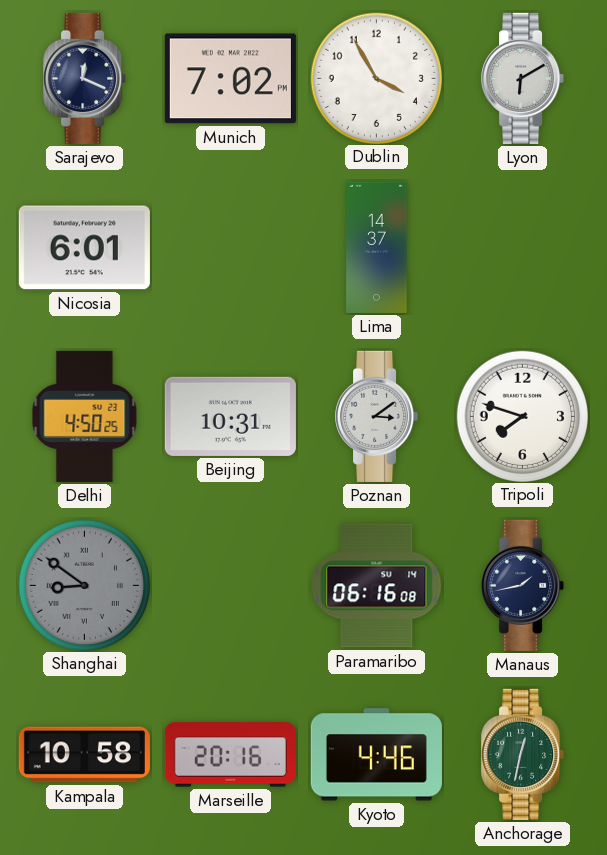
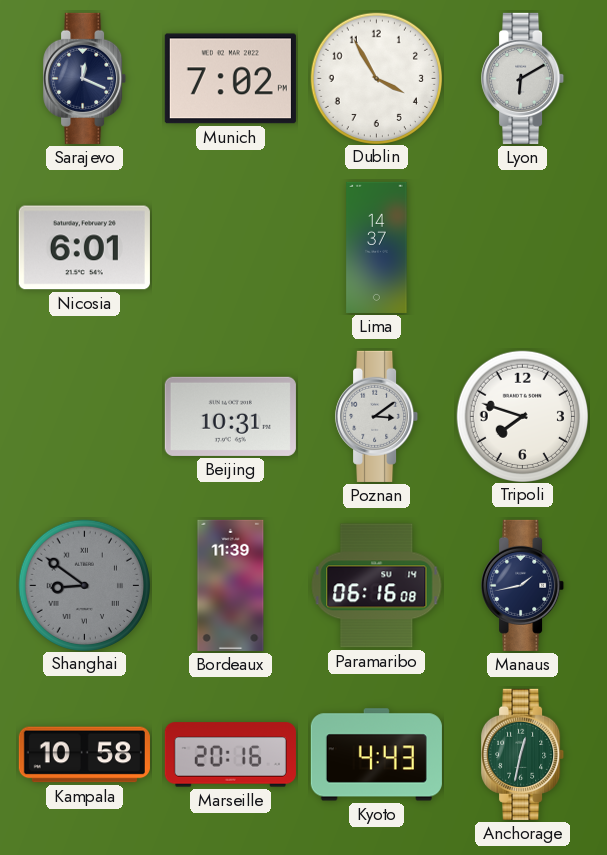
Delhi: 4:50 -> none
Bordeaux: none -> 11:39
Kyoto: 4:46 -> 4:43
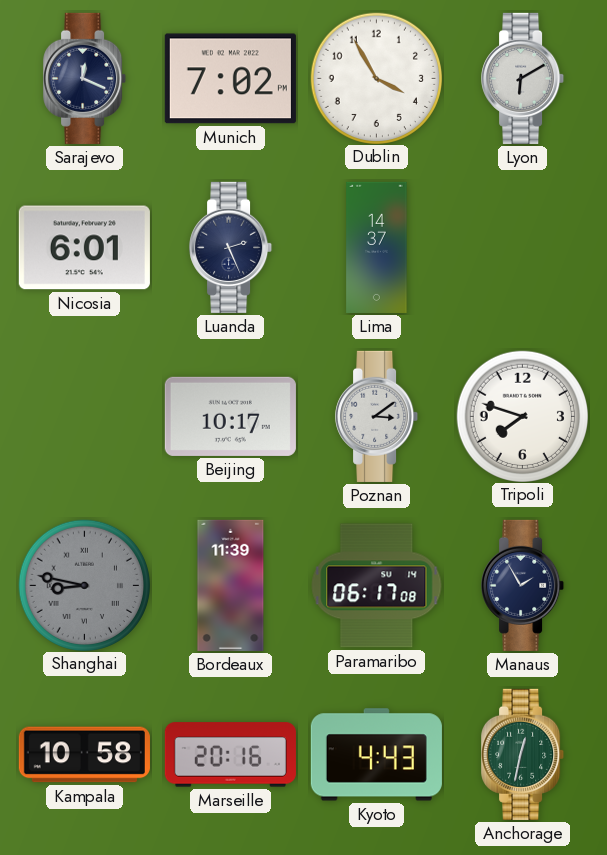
Luanda: none -> 2:26
Beijing: 10:31 -> 10:17
Shanghai: 8:51 -> 8:47
Paramaribo: 06:16 -> 06:17
Manaus: 1:43 -> 1:55
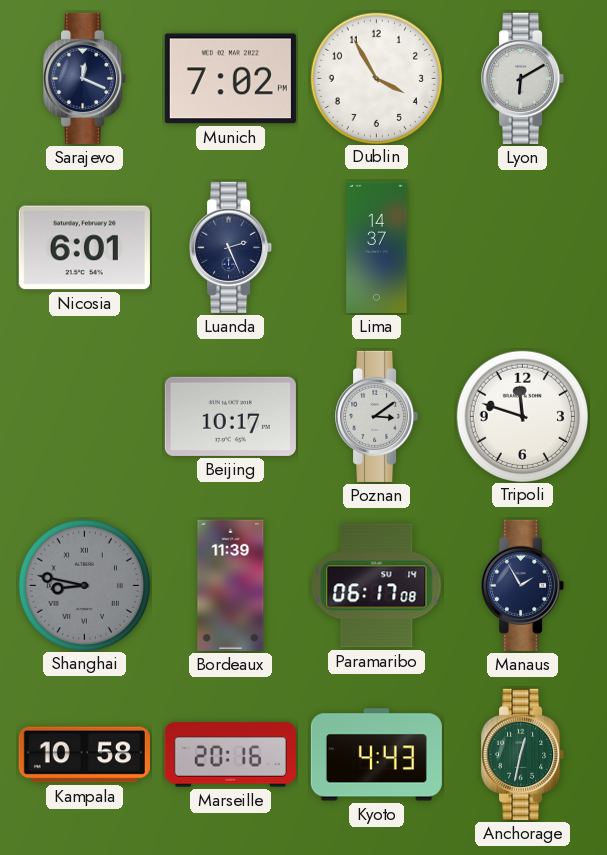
Tripoli: 7:48 -> 11:48
